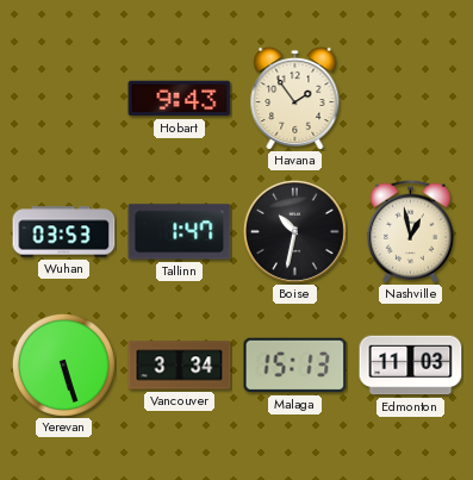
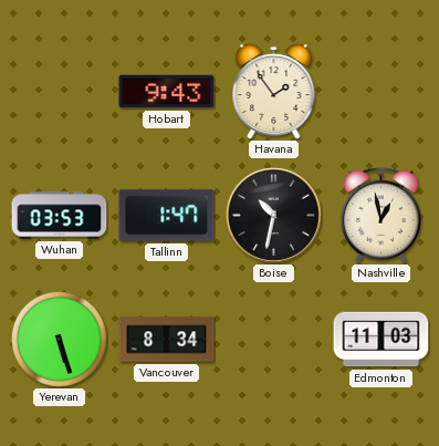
Vancouver: 3:34 -> 8:34
Malaga: 15:13 -> none
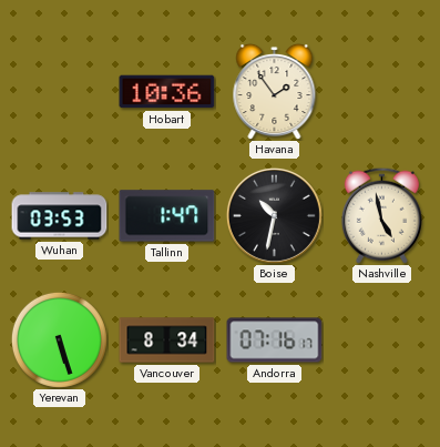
Hobart: 9:43 -> 10:36
Nashville: 12:58 -> 4:58
Andorra: none -> 07:16
Edmonton: 11:03 -> none
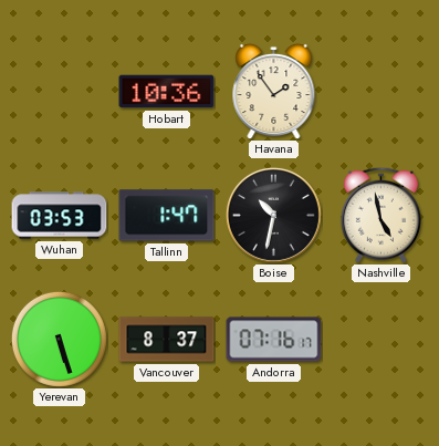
Vancouver: 8:34 -> 8:37
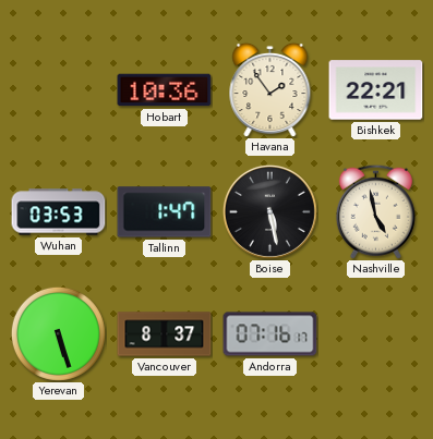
Bishkek: none -> 22:21
Boise: 10:32 -> 5:28
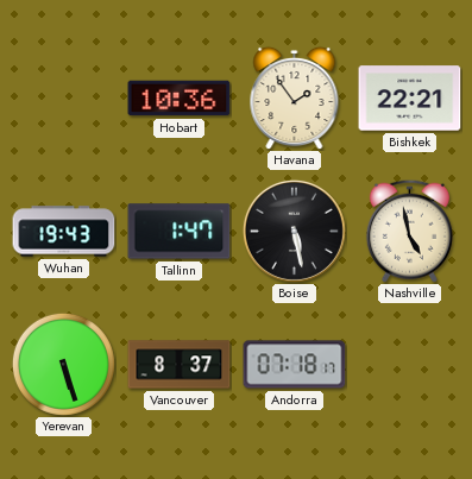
Wuhan: 03:53 -> 19:43
Andorra: 07:16 -> 07:18
